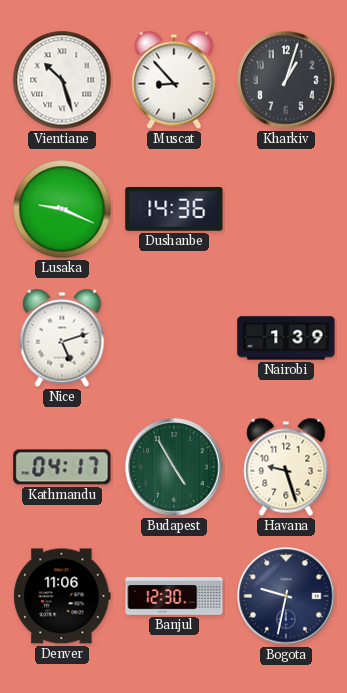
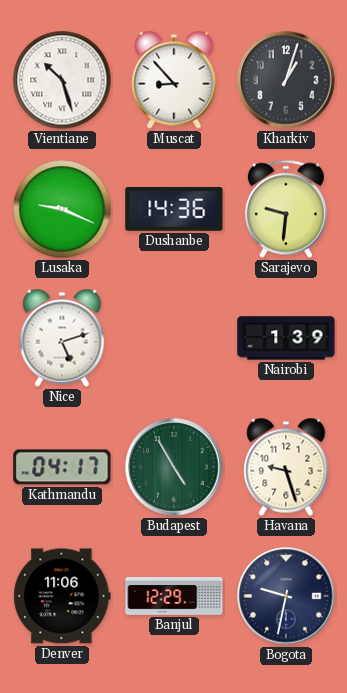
Sarajevo: none -> 9:31
Banjul: 12:30 -> 12:29
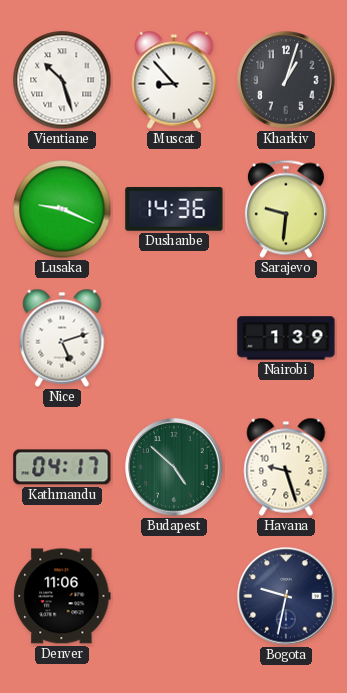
Budapest: 4:55 -> 4:52
Banjul: 12:29 -> none
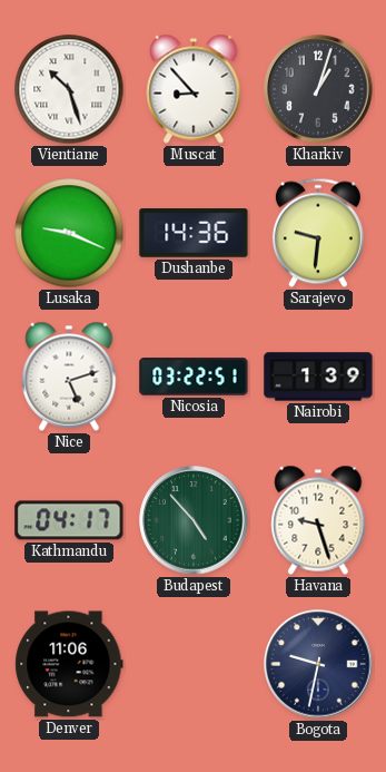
Nicosia: none -> 03:22
Budapest: 4:52 -> 4:53
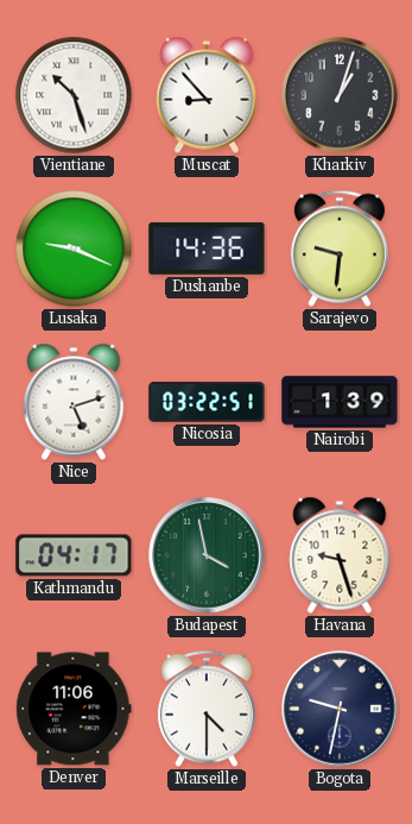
Budapest: 4:53 -> 3:58
Marseille: none -> 4:30
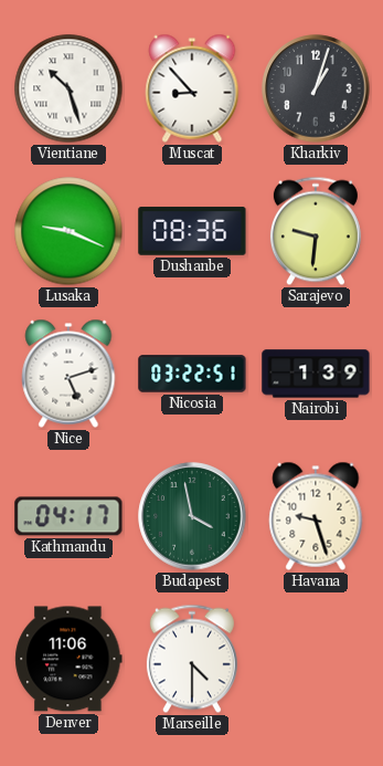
Dushanbe: 14:36 -> 08:36
Bogota: 9:32 -> none
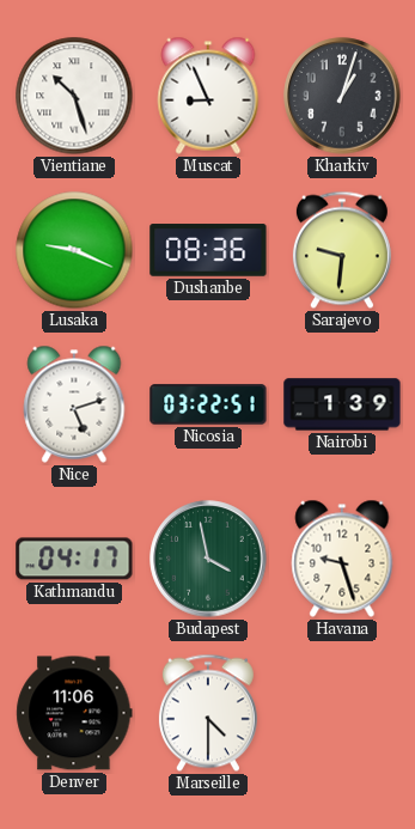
Muscat: 8:53 -> 8:56
